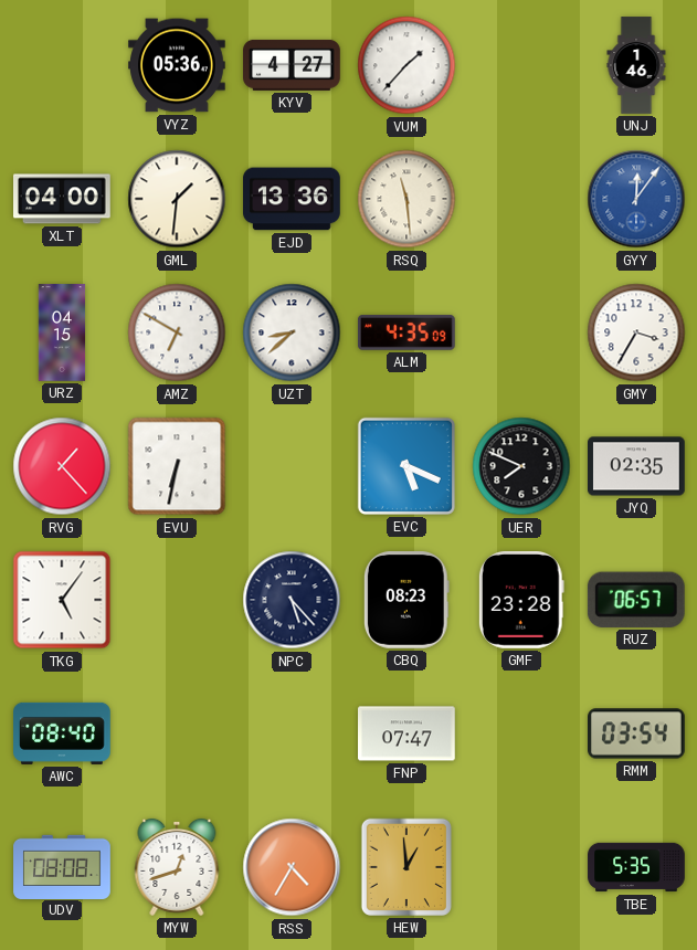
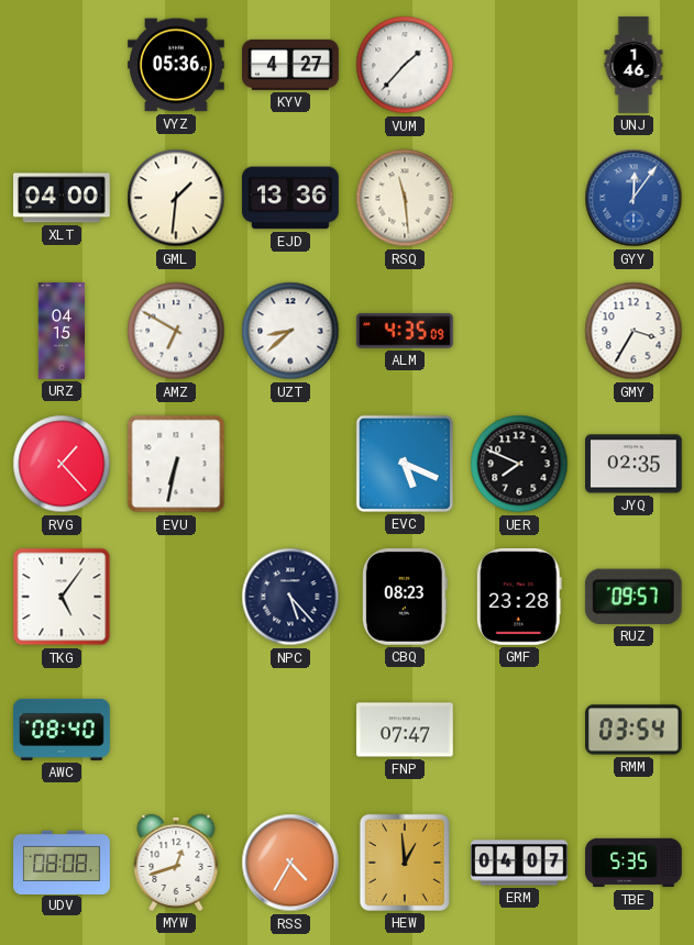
RUZ: 06:57 -> 09:57
ERM: none -> 04:07
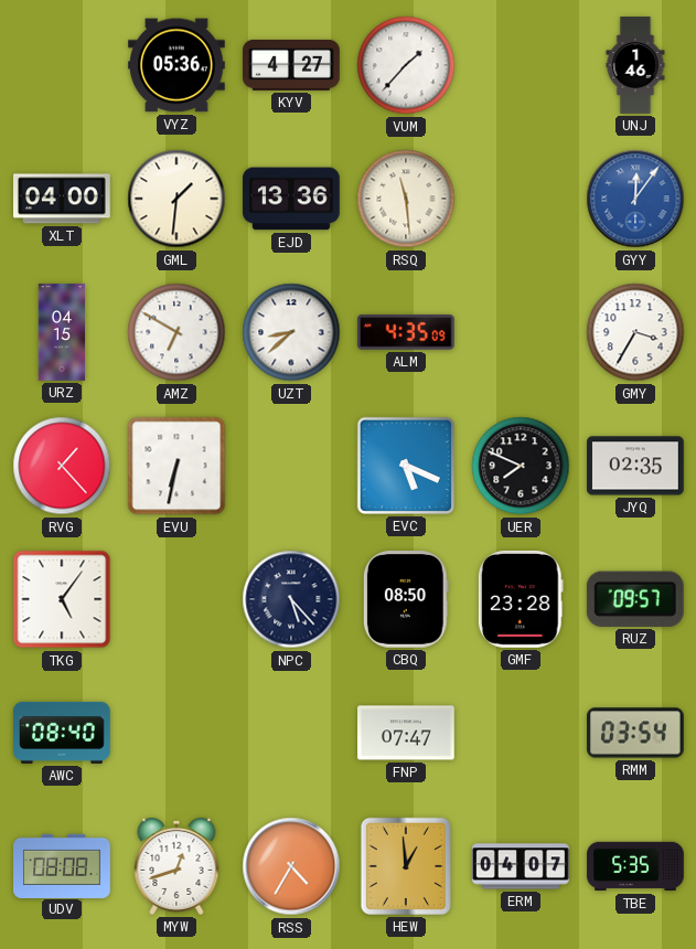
CBQ: 08:23 -> 08:50
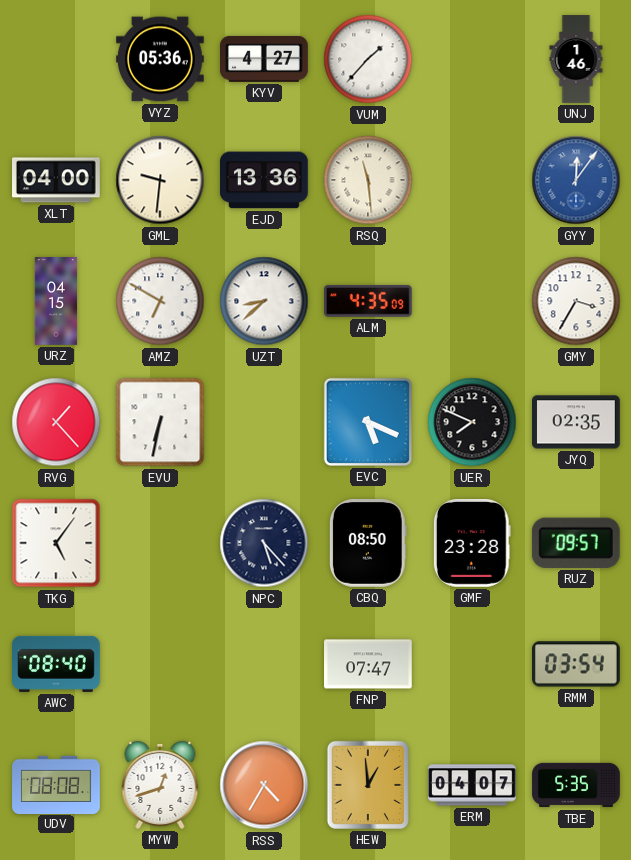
GML: 1:31 -> 9:31
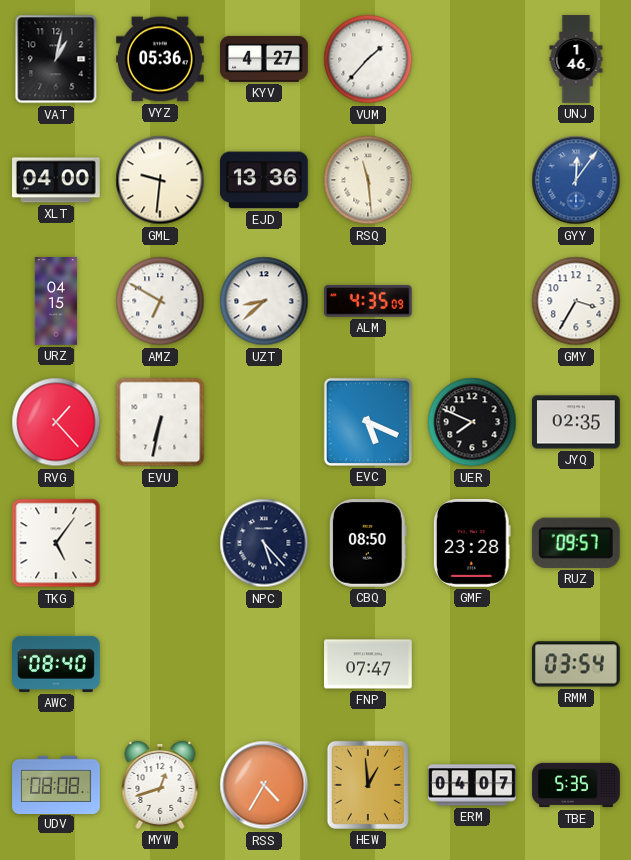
VAT: none -> 1:02
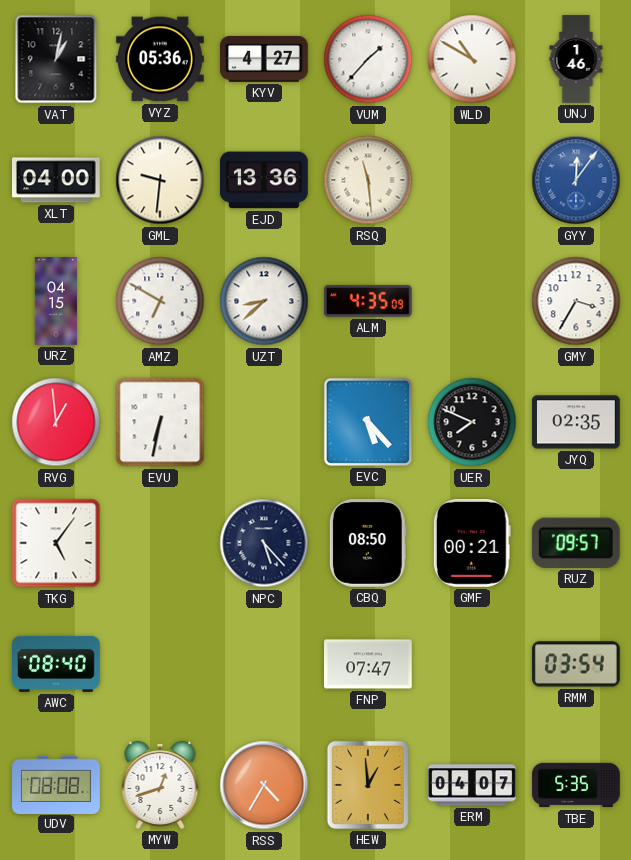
WLD: none -> 10:50
RVG: 1:23 -> 12:59
EVC: 5:19 -> 5:23
GMF: 23:28 -> 00:21
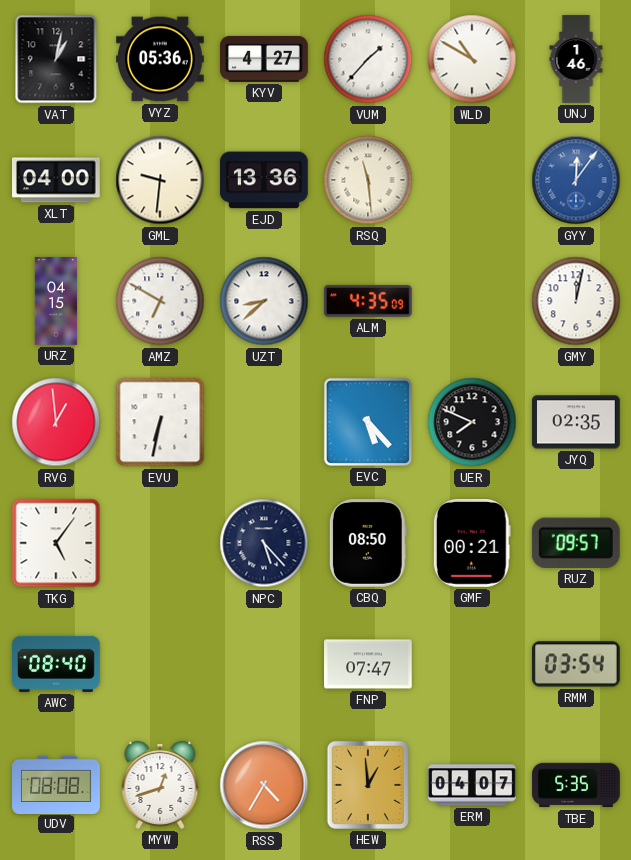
GMY: 3:35 -> 12:02
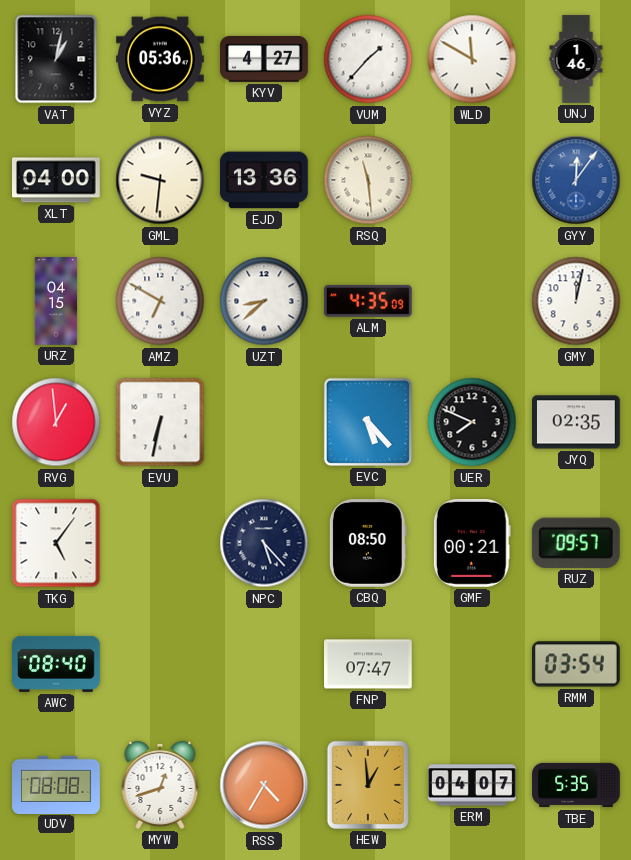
WLD: 10:50 -> 11:50
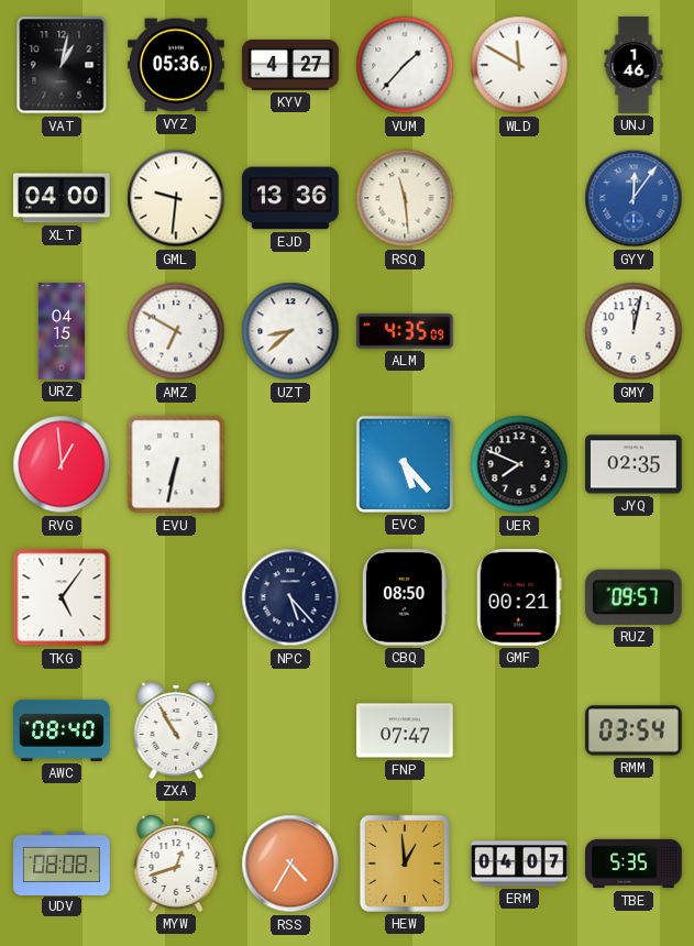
ZXA: none -> 10:55
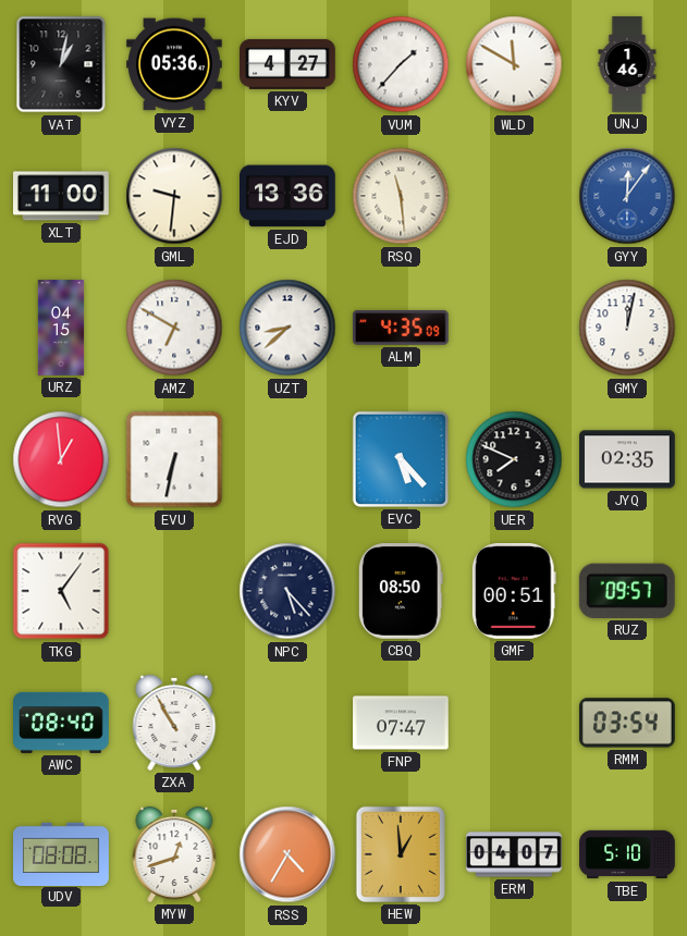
XLT: 04:00 -> 11:00
GMF: 00:21 -> 00:51
TBE: 5:35 -> 5:10
